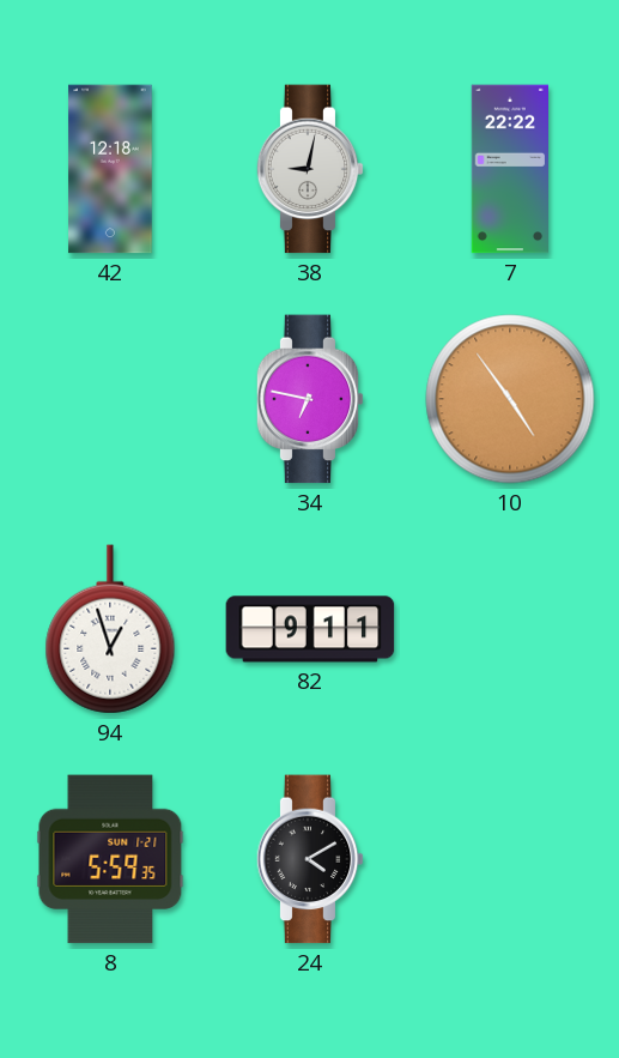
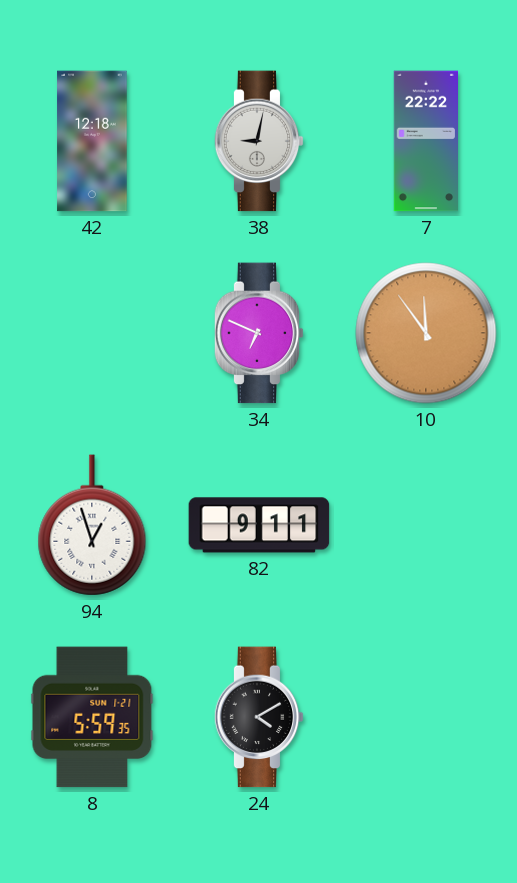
34: 6:47 -> 6:49
10: 4:54 -> 11:54
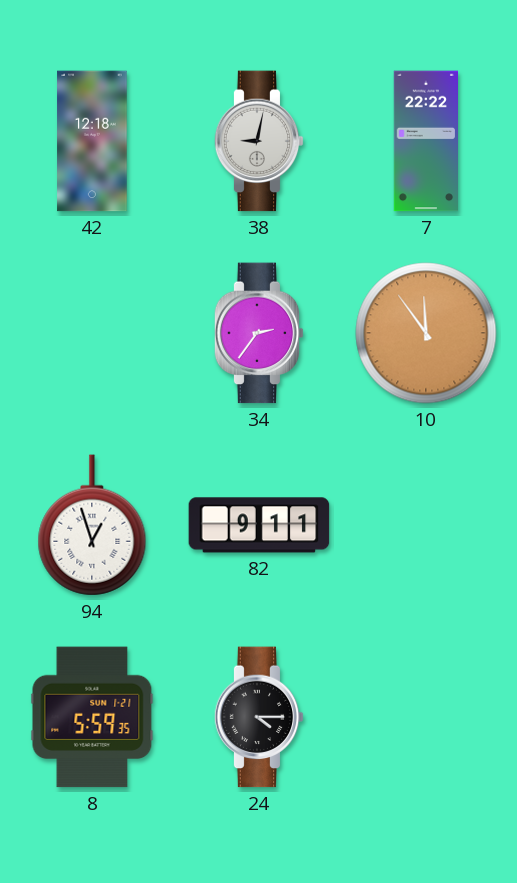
34: 6:49 -> 2:36
24: 4:10 -> 4:15
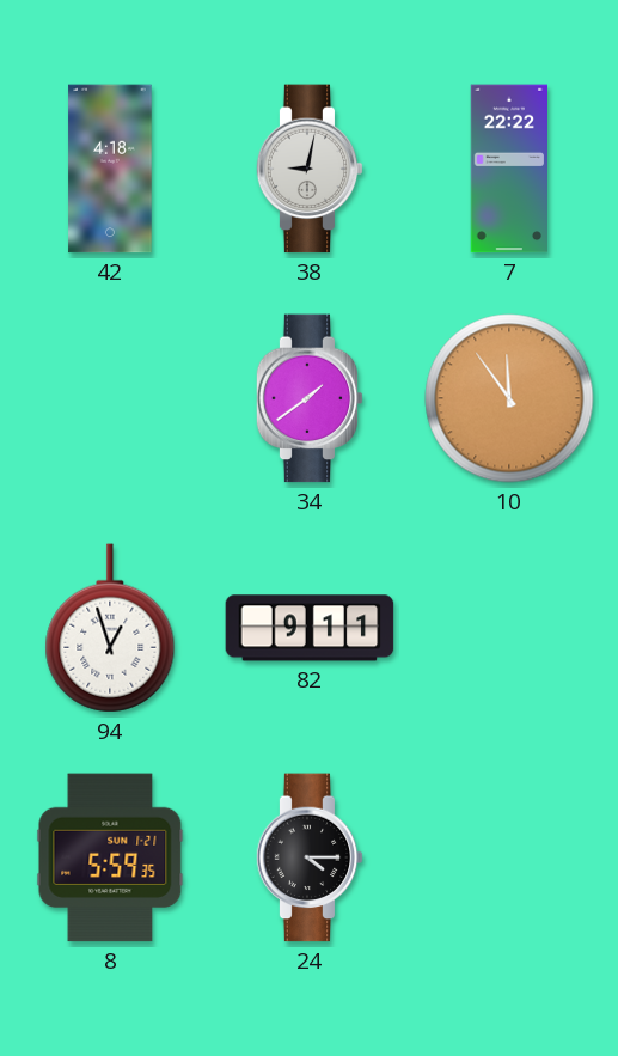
42: 12:18 -> 4:18
34: 2:36 -> 1:39
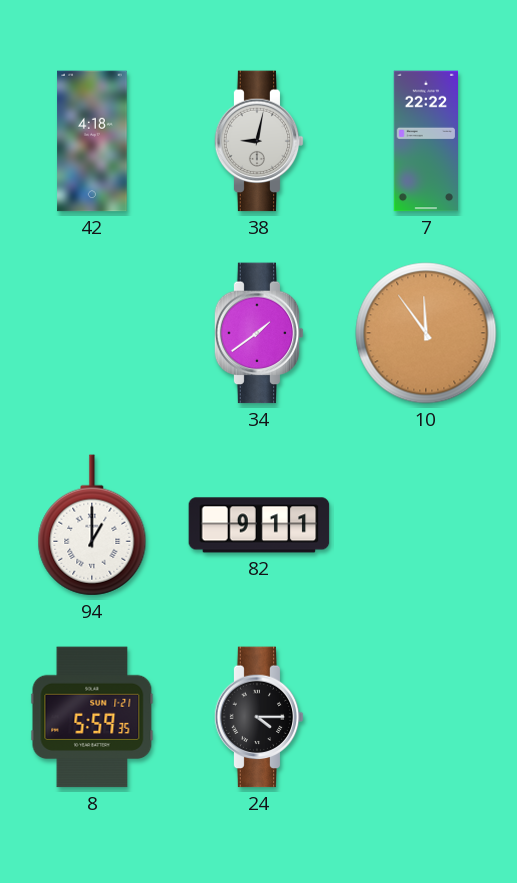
94: 12:57 -> 1:00
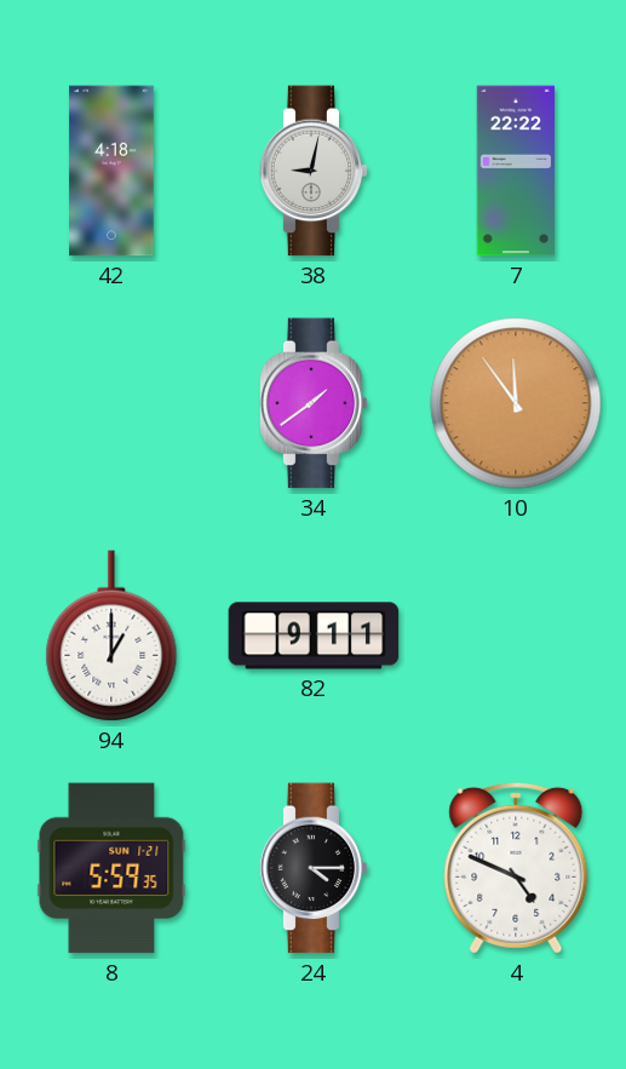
4: none -> 4:49
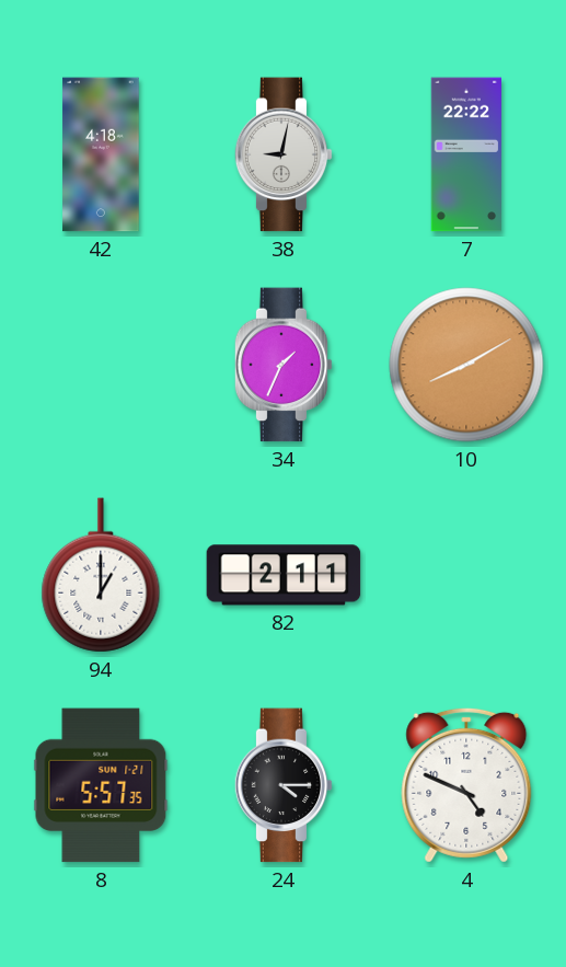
34: 1:39 -> 1:34
10: 11:54 -> 8:10
82: 9:11 -> 2:11
8: 5:59 -> 5:57
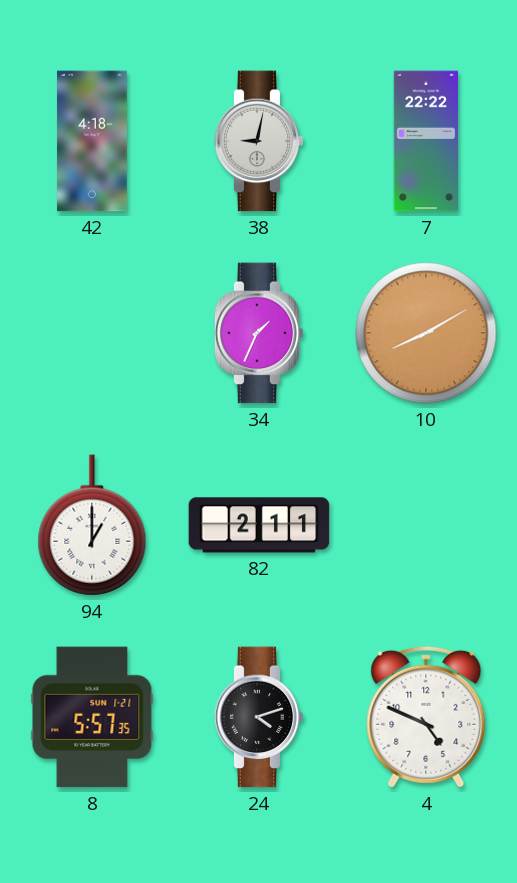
24: 4:15 -> 4:12
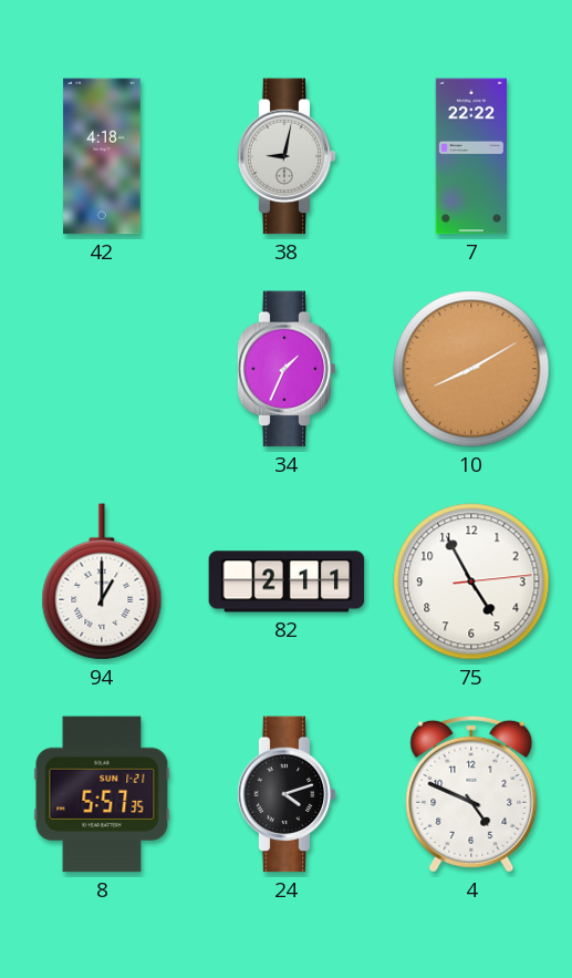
75: none -> 4:55
